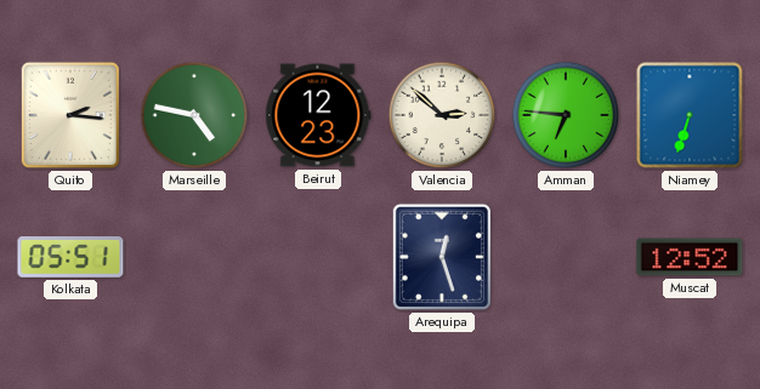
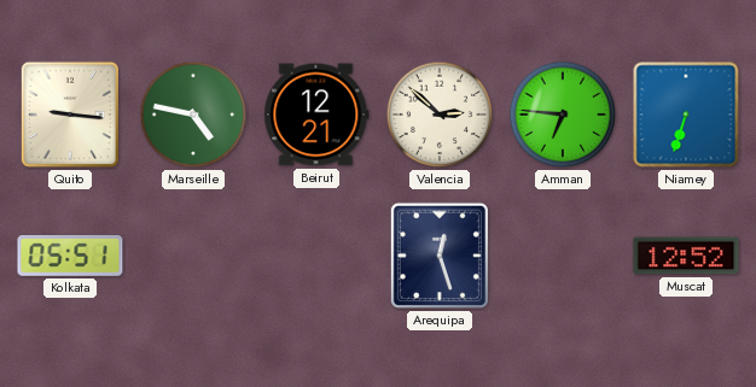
Quito: 2:16 -> 9:16
Beirut: 12:23 -> 12:21
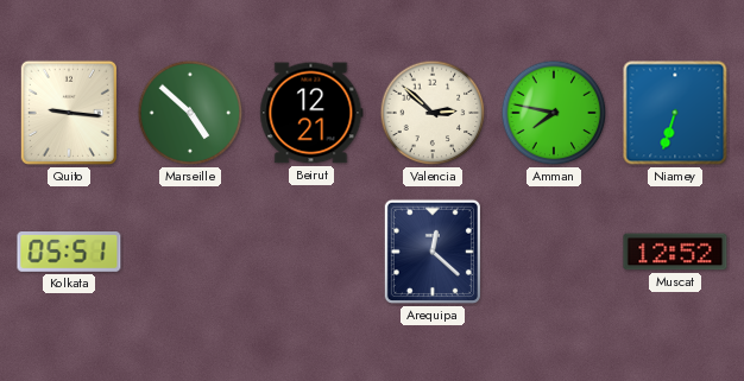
Marseille: 4:47 -> 4:52
Amman: 6:46 -> 7:47
Arequipa: 12:27 -> 12:22
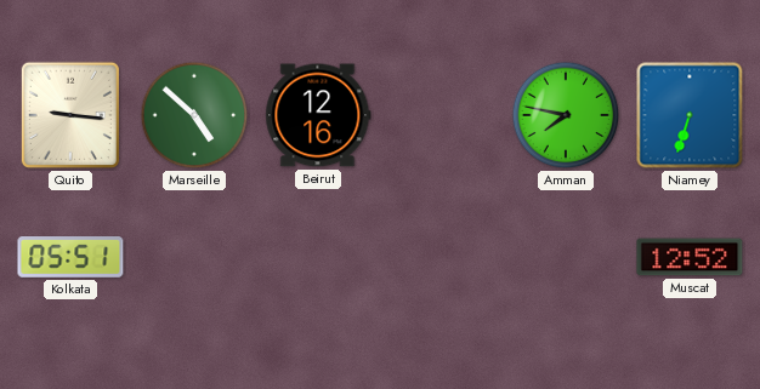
Beirut: 12:21 -> 12:16
Valencia: 2:52 -> none
Arequipa: 12:22 -> none
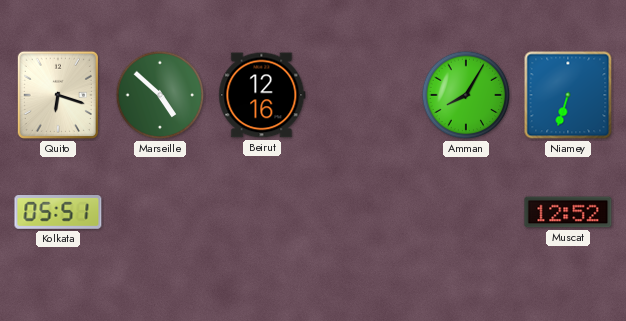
Quito: 9:16 -> 6:18
Amman: 7:47 -> 8:05
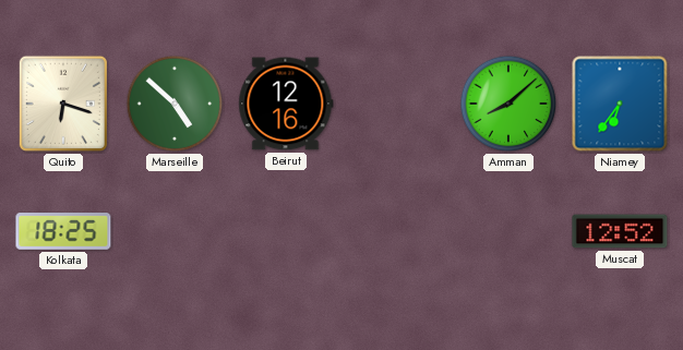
Amman: 8:05 -> 8:08
Niamey: 6:33 -> 6:36
Kolkata: 05:51 -> 18:25
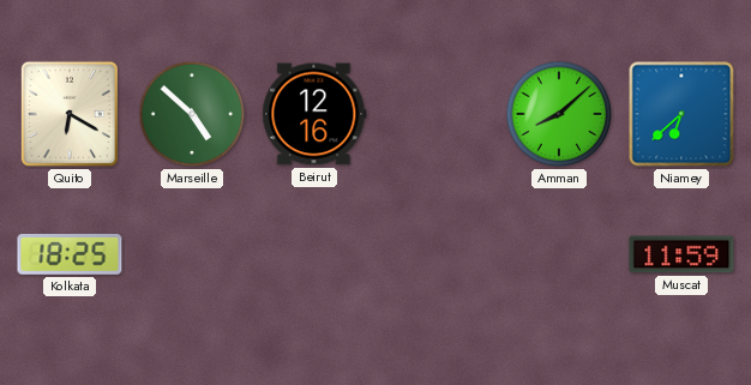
Quito: 6:18 -> 6:20
Niamey: 6:36 -> 6:38
Muscat: 12:52 -> 11:59
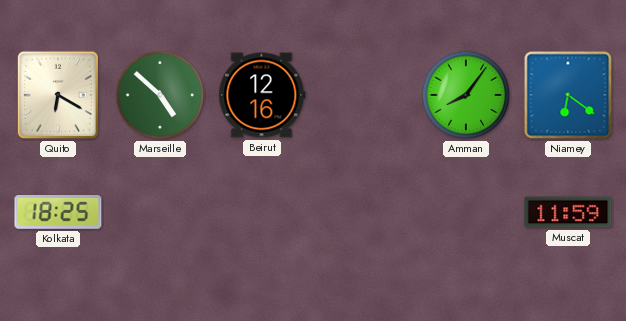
Amman: 8:08 -> 8:06
Niamey: 6:38 -> 6:21
